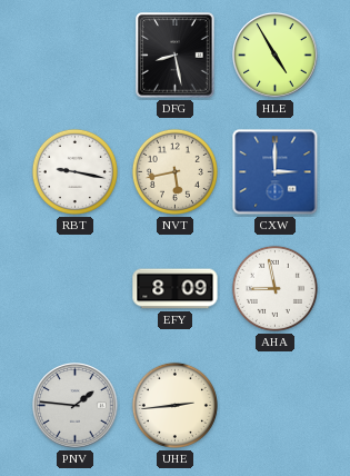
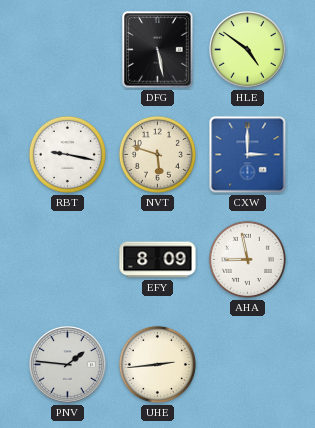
DFG: 8:28 -> 5:28
HLE: 4:55 -> 4:51
NVT: 5:43 -> 5:48
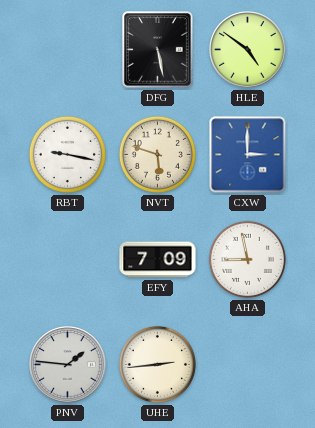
EFY: 8:09 -> 7:09
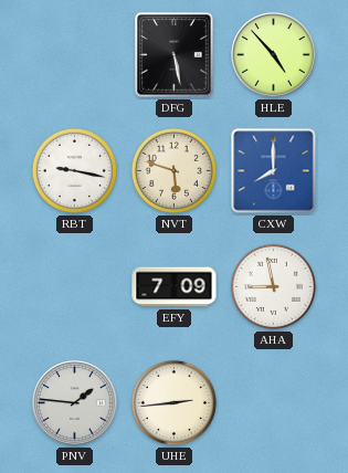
HLE: 4:51 -> 4:53
CXW: 3:00 -> 8:00
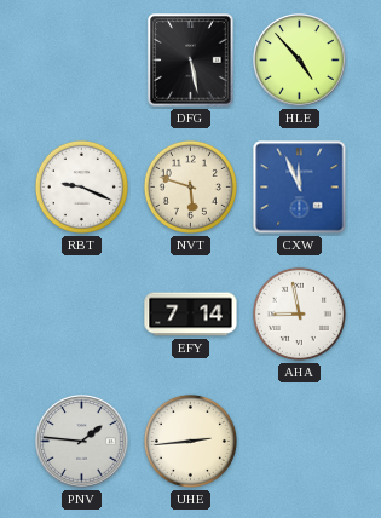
RBT: 9:17 -> 9:19
CXW: 8:00 -> 11:56
EFY: 7:09 -> 7:14
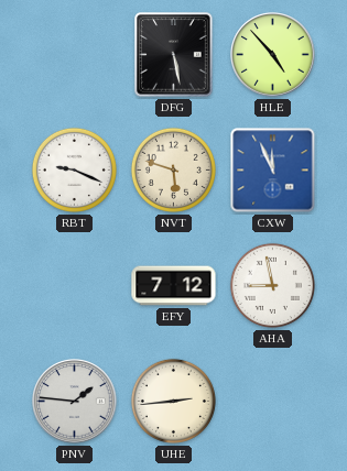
EFY: 7:14 -> 7:12
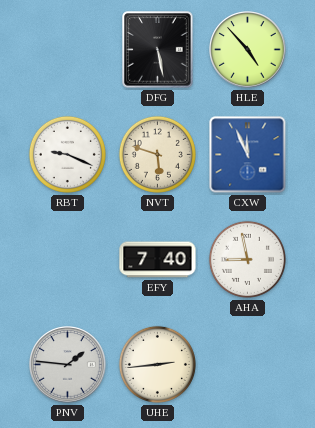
EFY: 7:12 -> 7:40
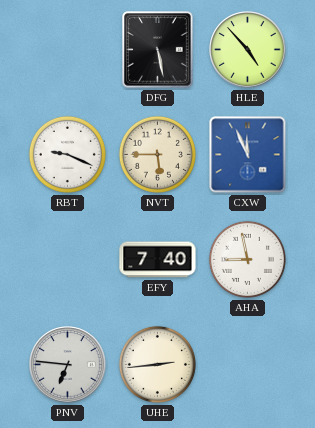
NVT: 5:48 -> 5:45
PNV: 1:46 -> 6:46
